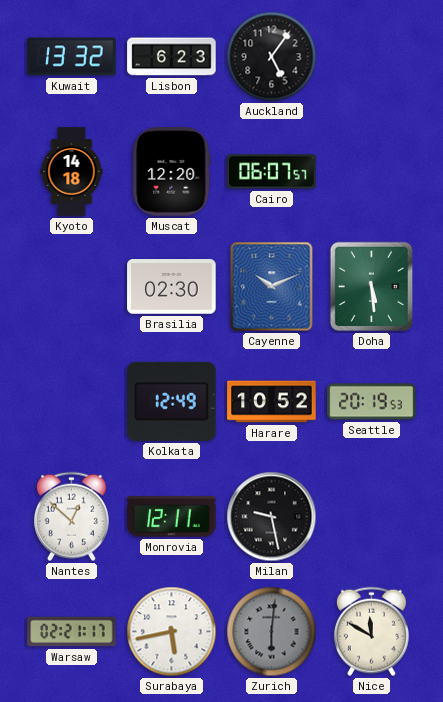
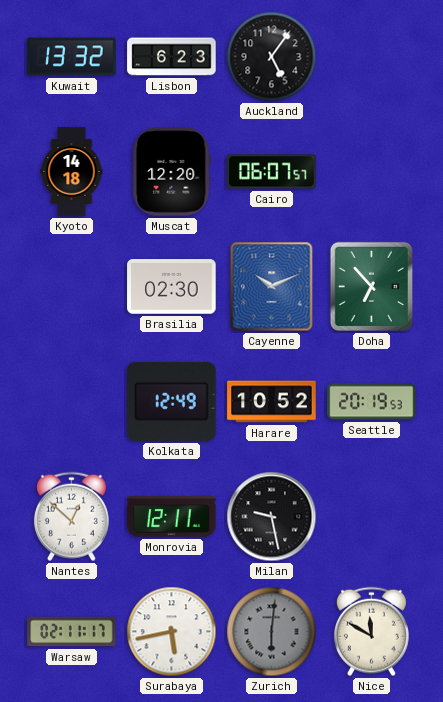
Doha: 5:29 -> 6:53
Warsaw: 02:21 -> 02:11
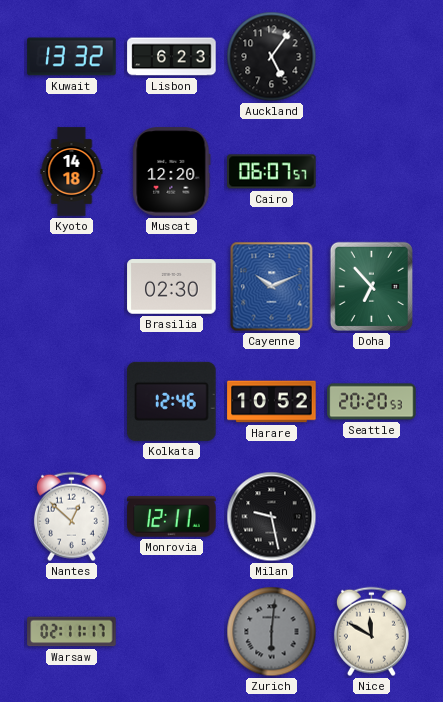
Kolkata: 12:49 -> 12:46
Seattle: 20:19 -> 20:20
Surabaya: 5:43 -> none
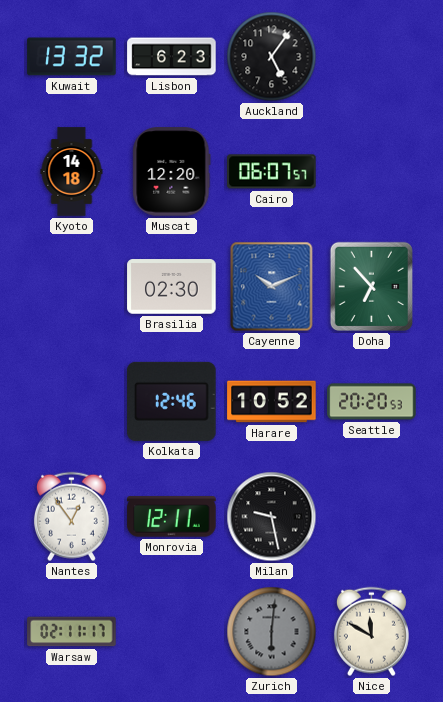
Nantes: 12:52 -> 12:54
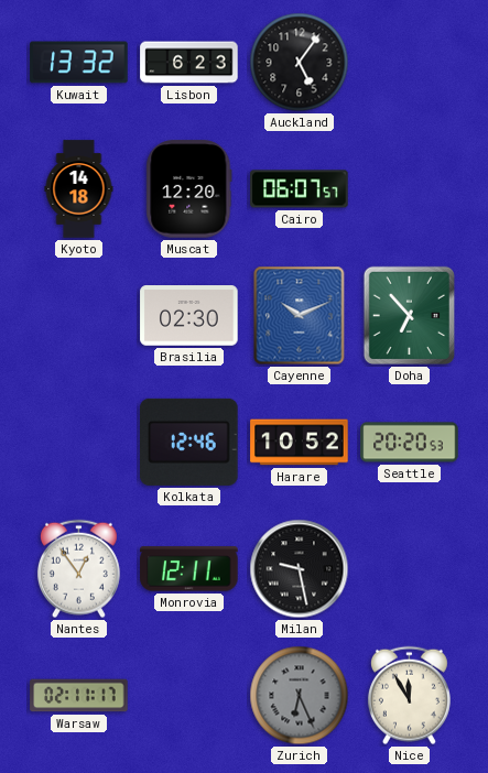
Zurich: 6:01 -> 6:26
Nice: 11:50 -> 11:55
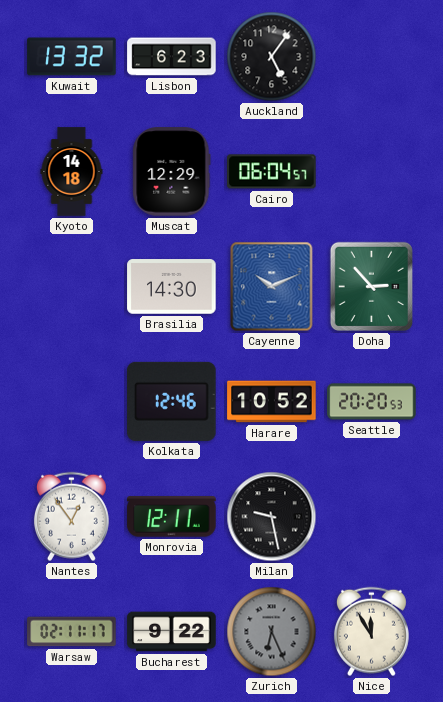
Muscat: 12:20 -> 12:29
Cairo: 06:07 -> 06:04
Brasilia: 02:30 -> 14:30
Doha: 6:53 -> 2:53
Bucharest: none -> 9:22
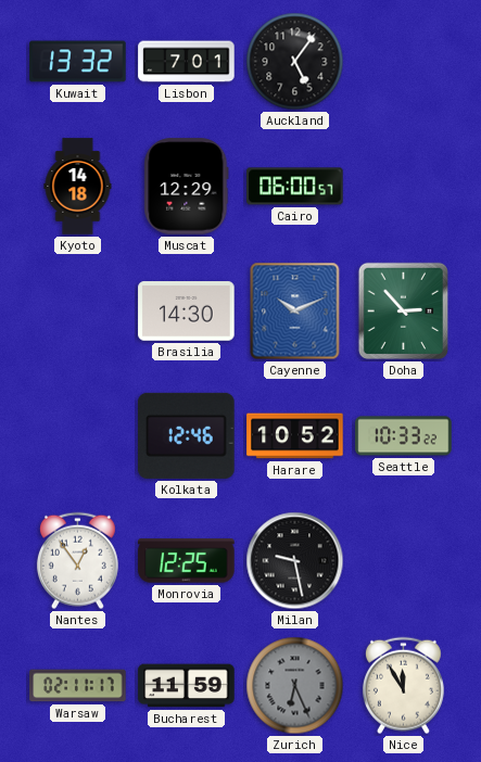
Lisbon: 6:23 -> 7:01
Cairo: 06:04 -> 06:00
Seattle: 20:20 -> 10:33
Monrovia: 12:11 -> 12:25
Bucharest: 9:22 -> 11:59
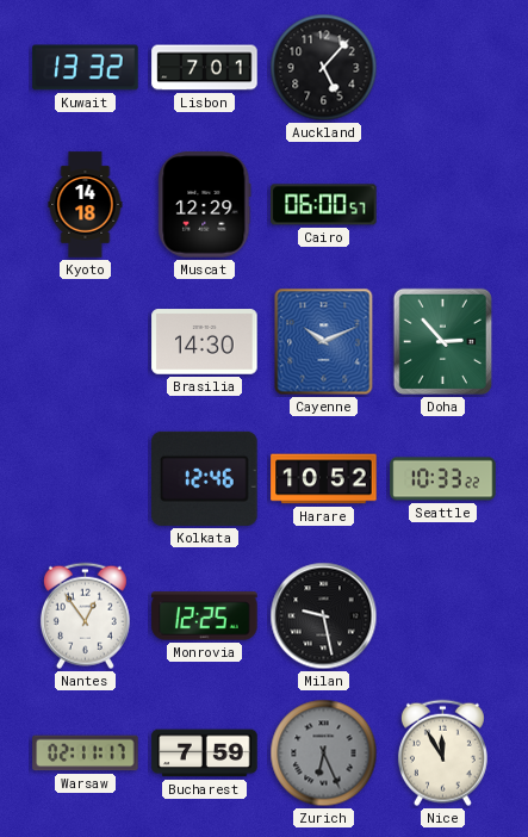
Auckland: 5:06 -> 5:07
Bucharest: 11:59 -> 7:59
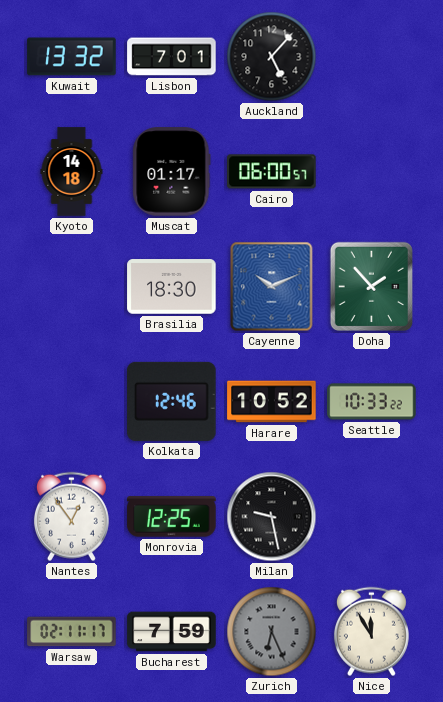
Muscat: 12:29 -> 01:17
Brasilia: 14:30 -> 18:30
Doha: 2:53 -> 1:53
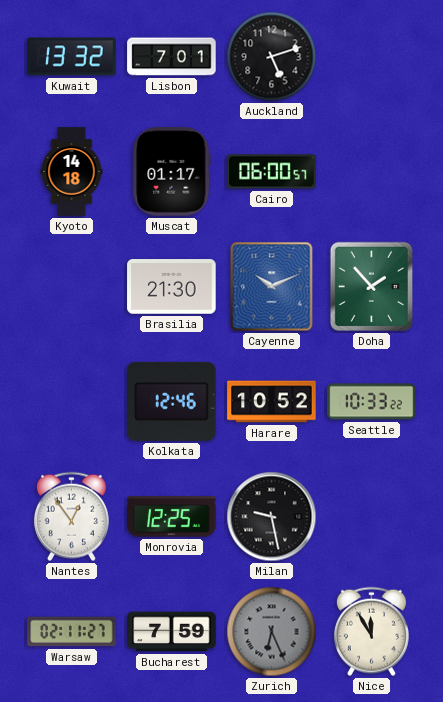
Auckland: 5:07 -> 5:12
Brasilia: 18:30 -> 21:30
Warsaw: 02:11:17 -> 02:11:27
